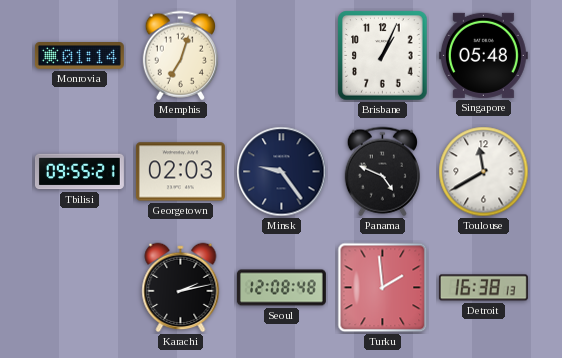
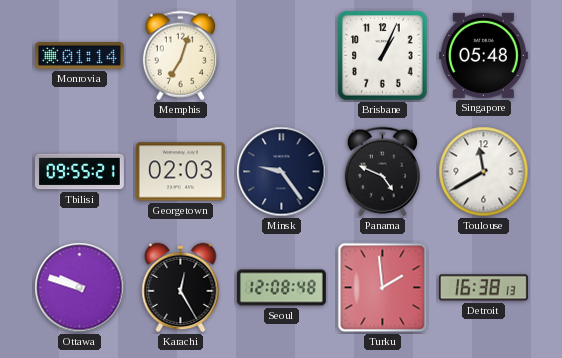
Ottawa: none -> 9:48
Karachi: 2:13 -> 12:25
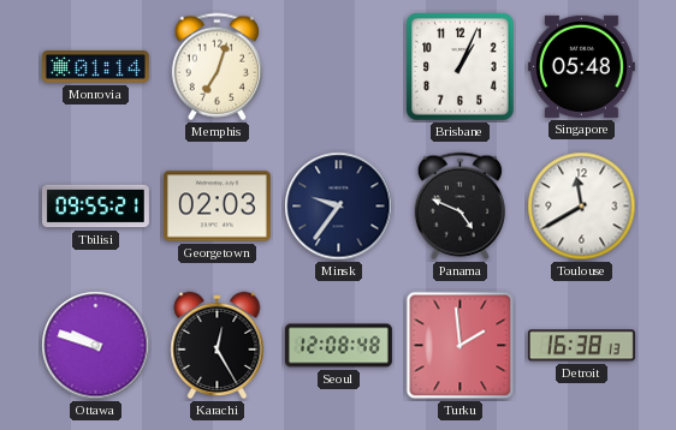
Minsk: 9:24 -> 9:36
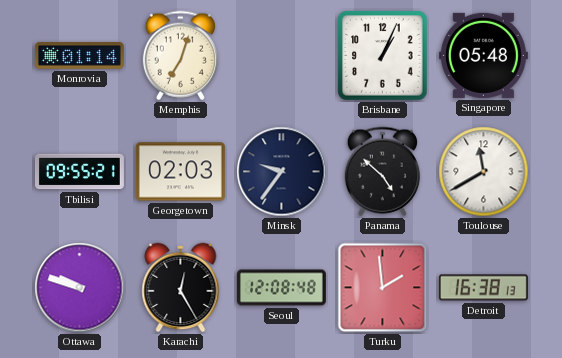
Panama: 4:49 -> 4:52
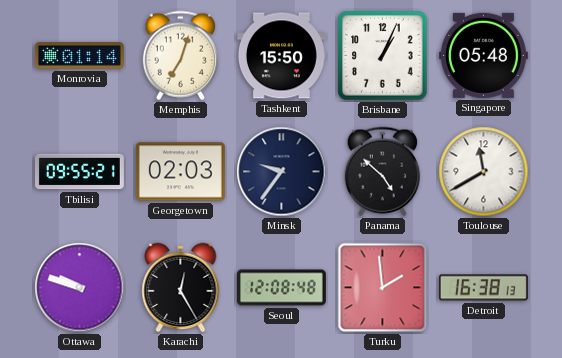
Tashkent: none -> 15:50
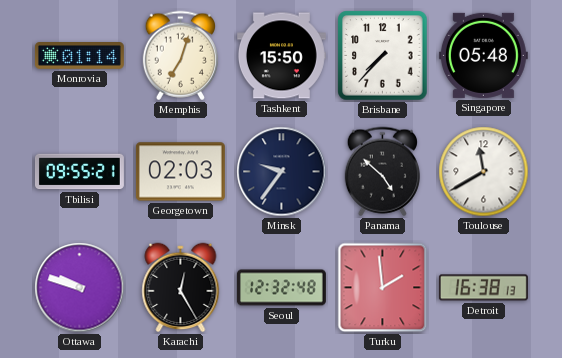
Brisbane: 1:04 -> 7:37
Seoul: 12:08 -> 12:32
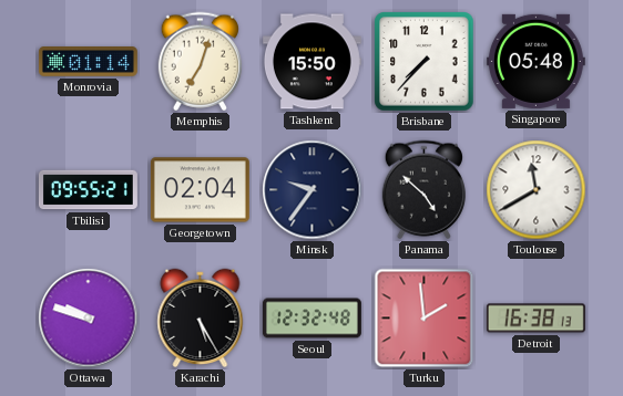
Georgetown: 02:03 -> 02:04
Karachi: 12:25 -> 5:25
